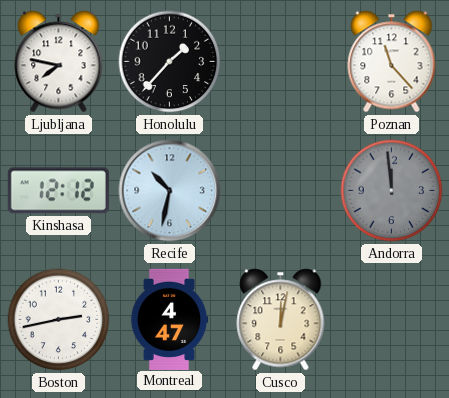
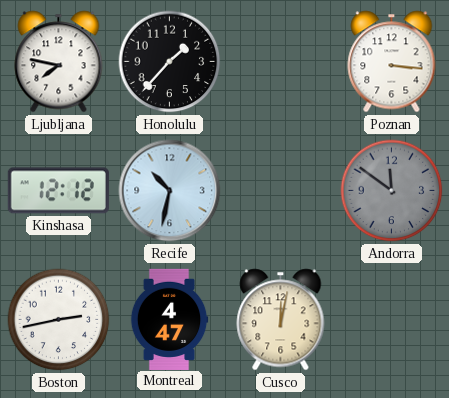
Poznan: 11:23 -> 3:16
Andorra: 11:59 -> 11:51
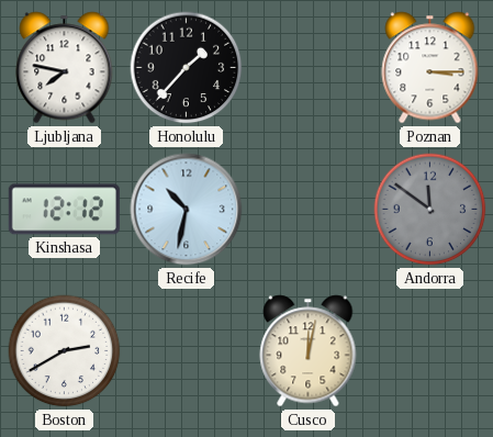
Poznan: 3:16 -> 3:15
Boston: 2:43 -> 2:40
Montreal: 4:47 -> none
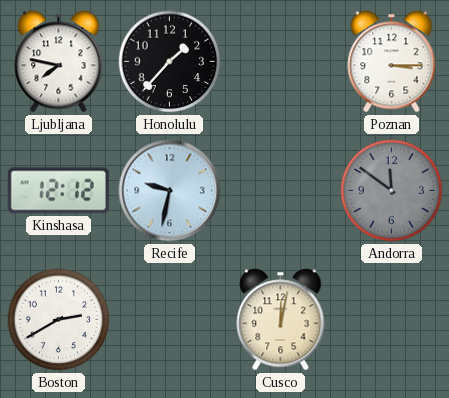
Recife: 10:32 -> 9:32
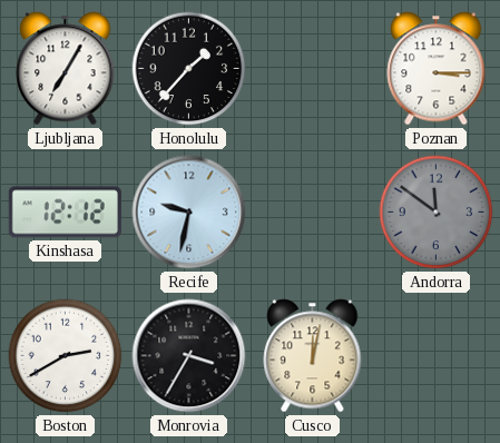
Ljubljana: 7:47 -> 7:05
Monrovia: none -> 3:35
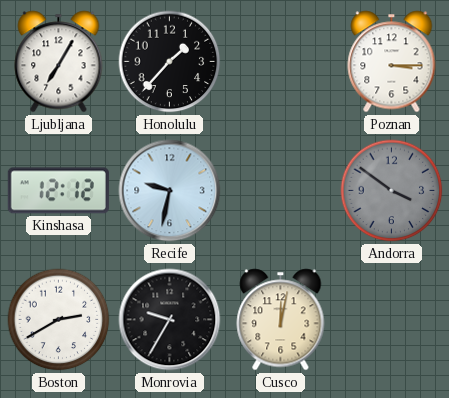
Andorra: 11:51 -> 3:51
Monrovia: 3:35 -> 9:35
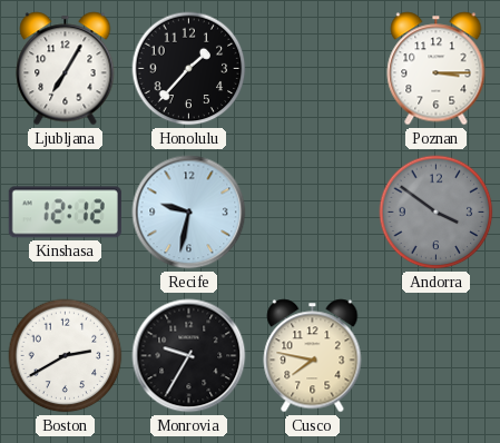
Cusco: 12:02 -> 7:47
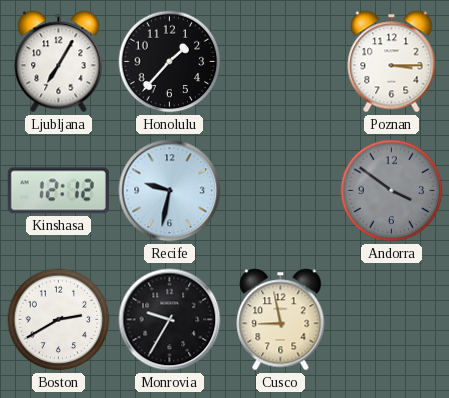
Cusco: 7:47 -> 8:58
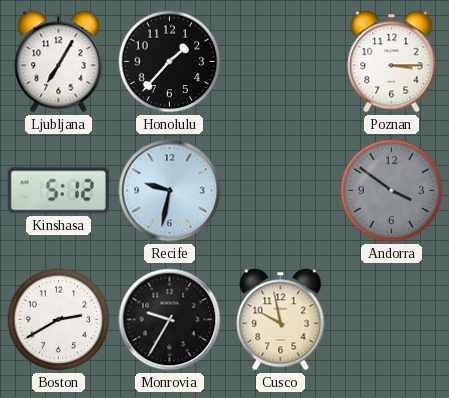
Kinshasa: 12:12 -> 5:12
Cusco: 8:58 -> 9:58
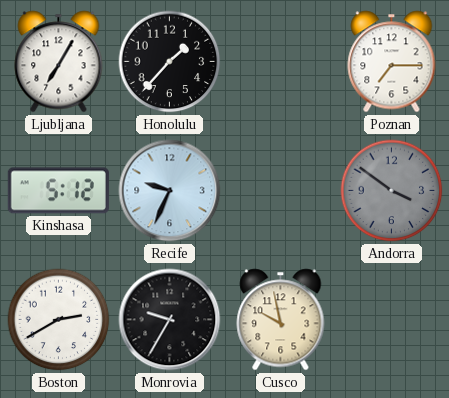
Poznan: 3:15 -> 7:15
Recife: 9:32 -> 9:34
